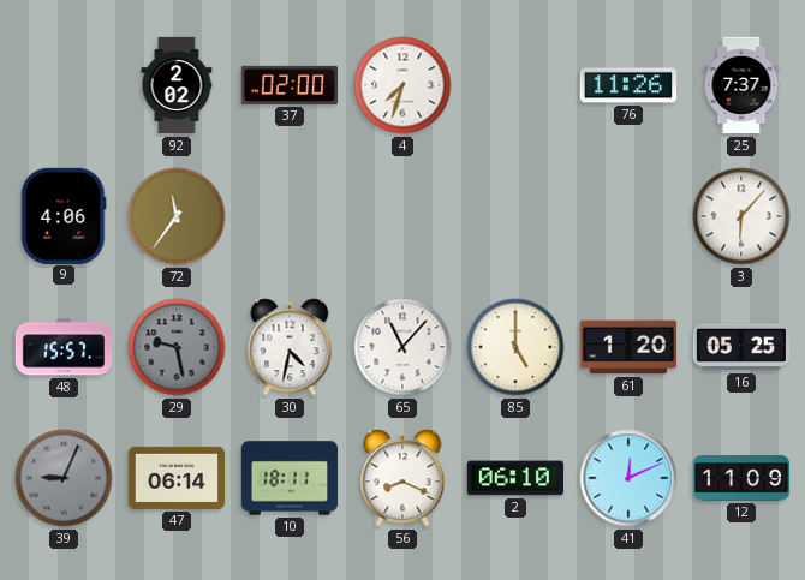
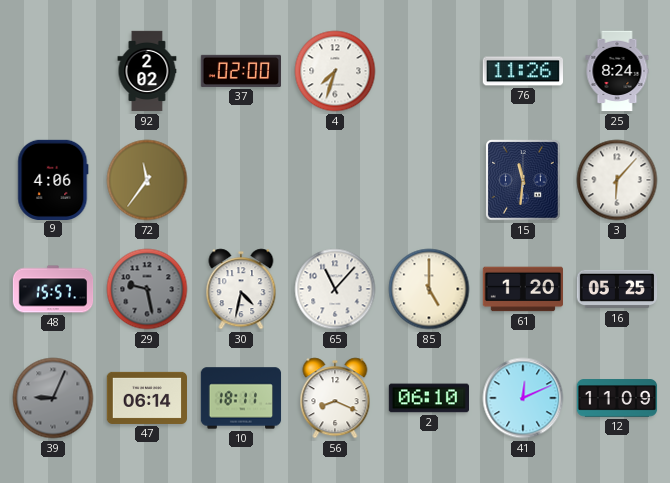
25: 7:37 -> 8:24
15: none -> 11:31
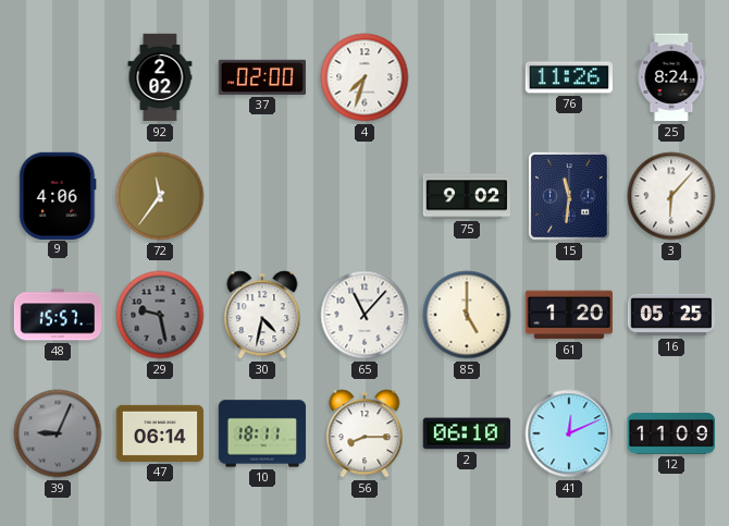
75: none -> 9:02
56: 8:19 -> 8:15
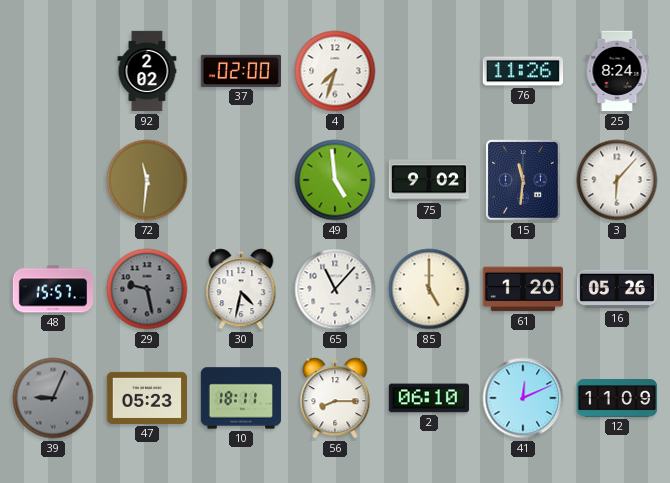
9: 4:06 -> none
72: 11:36 -> 11:31
49: none -> 4:59
16: 05:25 -> 05:26
47: 06:14 -> 05:23
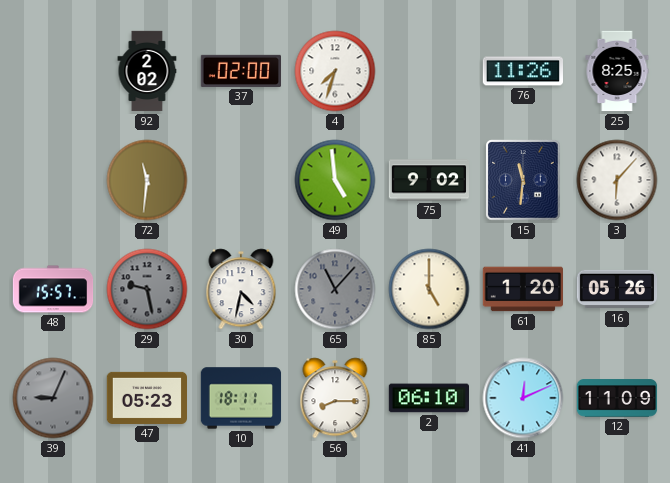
25: 8:24 -> 8:25
65 dial: white -> grey
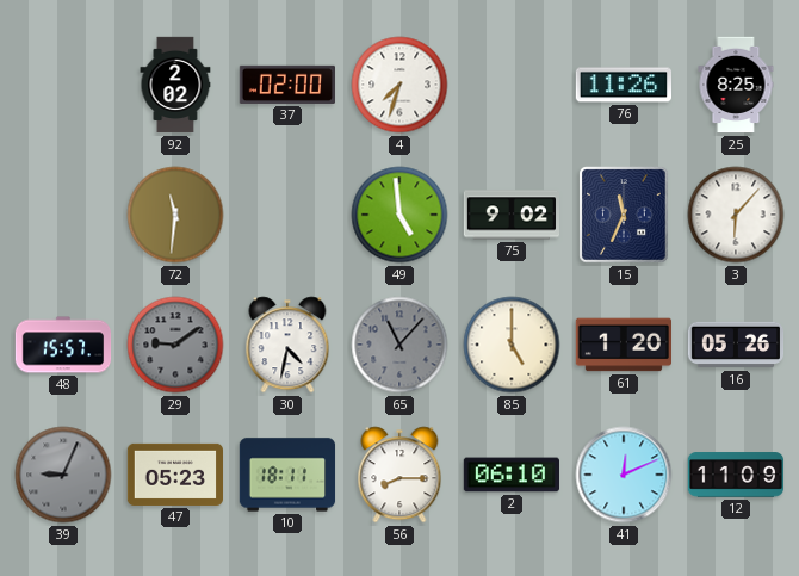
15: 11:31 -> 11:34
29: 9:28 -> 9:09
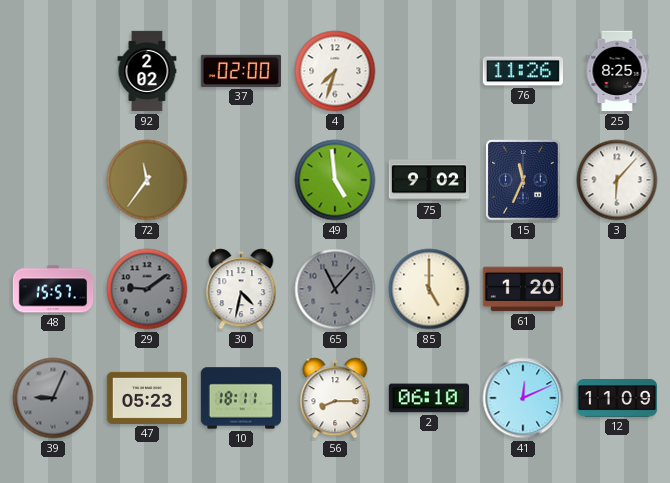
72: 11:31 -> 11:36
16: 05:26 -> none
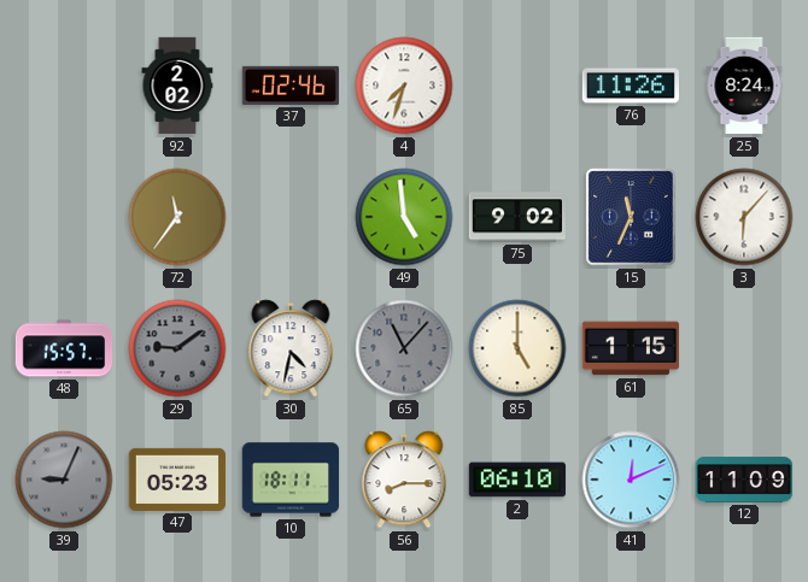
37: 02:00 -> 02:46
25: 8:25 -> 8:24
61: 1:20 -> 1:15
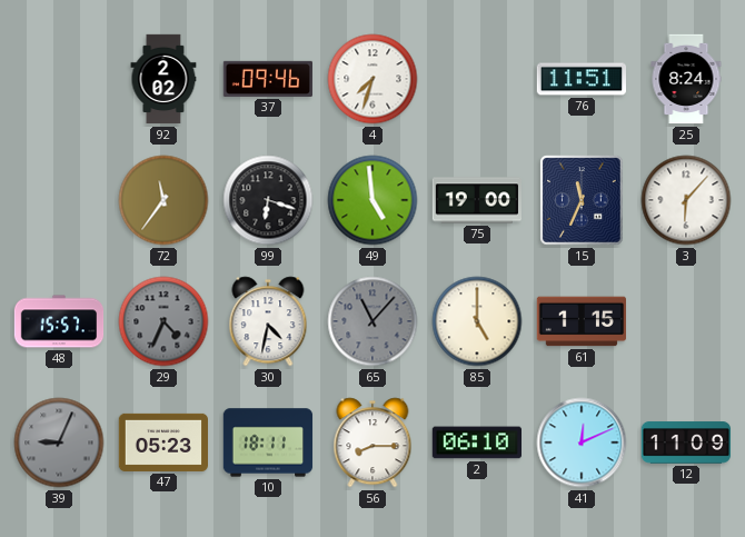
37: 02:46 -> 09:46
76: 11:26 -> 11:51
99: none -> 6:18
75: 9:02 -> 19:00
29: 9:09 -> 4:34
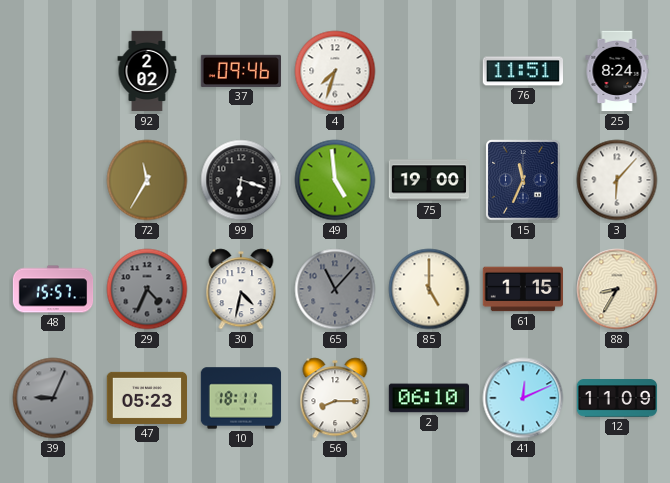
72: 11:36 -> 11:35
88: none -> 8:35
